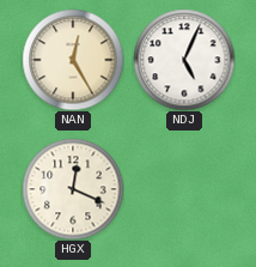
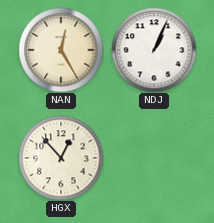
NDJ: 5:04 -> 1:04
HGX: 12:19 -> 12:53
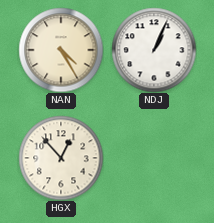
NAN: 12:25 -> 4:25
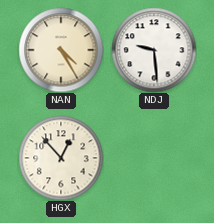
NDJ: 1:04 -> 9:29
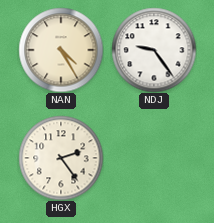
NDJ: 9:29 -> 9:24
HGX: 12:53 -> 2:24
